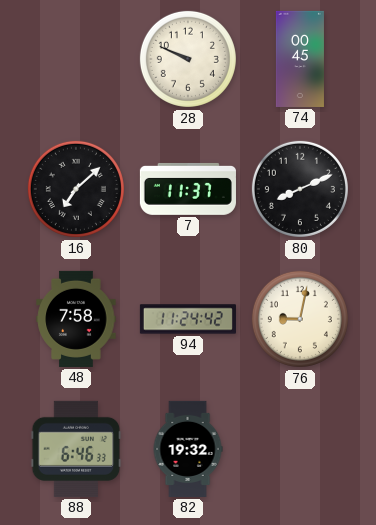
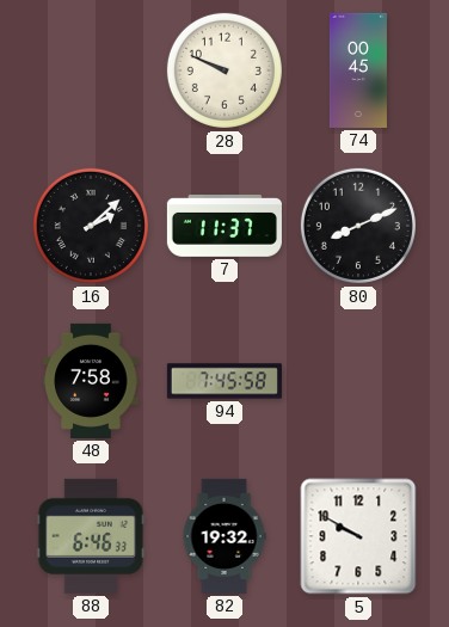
16: 7:08 -> 2:08
94: 11:24 -> 7:45
76: 9:02 -> none
5: none -> 9:50
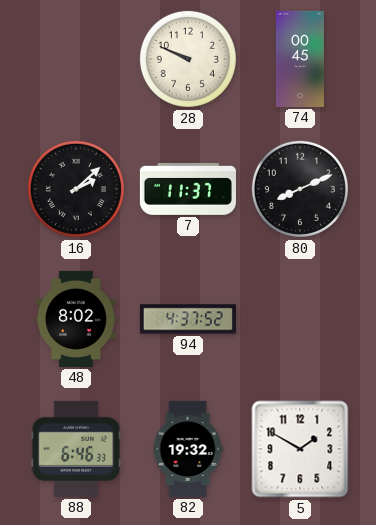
48: 7:58 -> 8:02
94: 7:45 -> 4:37
5: 9:50 -> 1:50
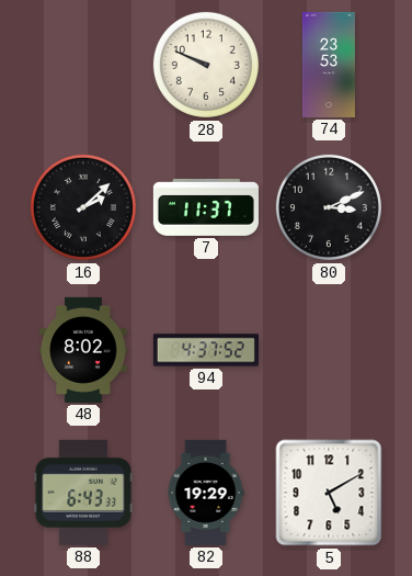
74: 00:45 -> 23:53
80: 8:11 -> 3:11
88: 6:46 -> 6:43
82: 19:32 -> 19:29
5: 1:50 -> 5:10
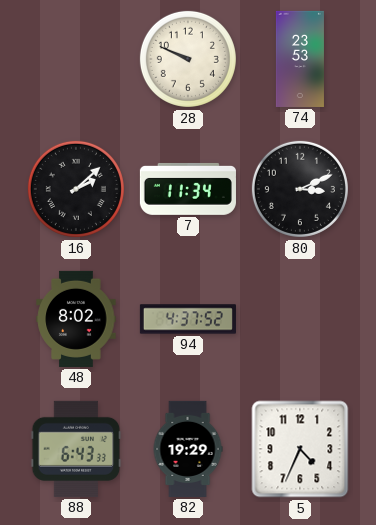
7: 11:37 -> 11:34
5: 5:10 -> 4:34
